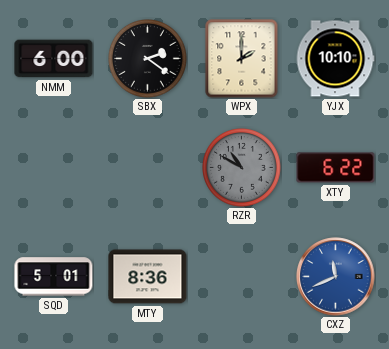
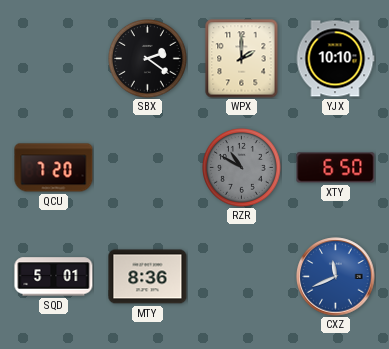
NMM: 6:00 -> none
QCU: none -> 7:20
XTY: 6:22 -> 6:50
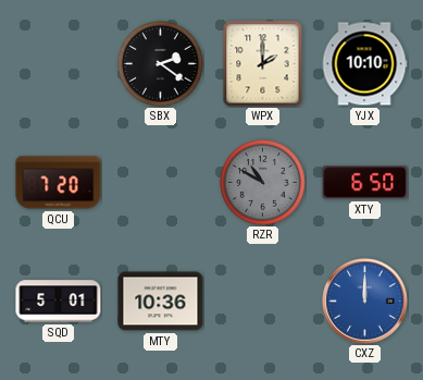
MTY: 8:36 -> 10:36
CXZ: 11:41 -> 12:00
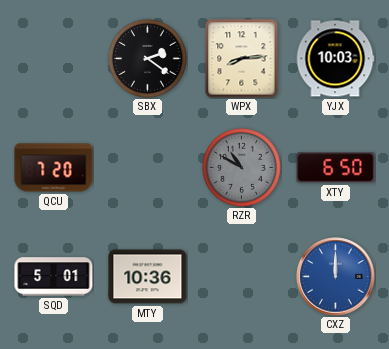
WPX: 2:00 -> 8:14
YJX: 10:10 -> 10:03
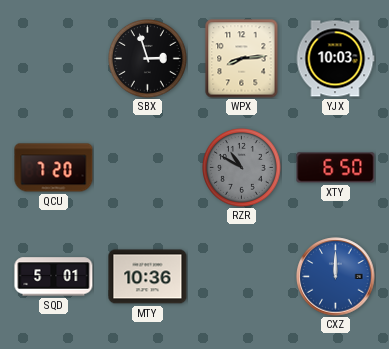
SBX: 2:21 -> 2:57
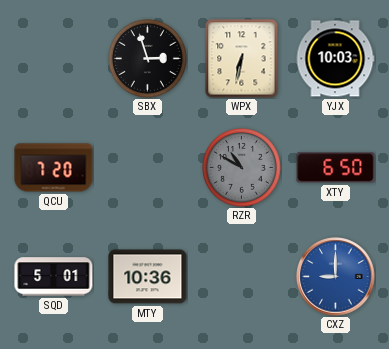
WPX: 8:14 -> 6:32
CXZ: 12:00 -> 9:00
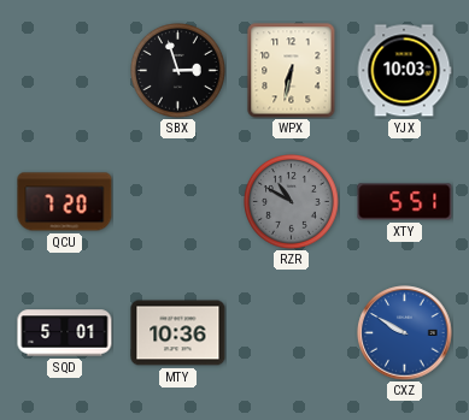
XTY: 6:50 -> 5:51
CXZ: 9:00 -> 9:50
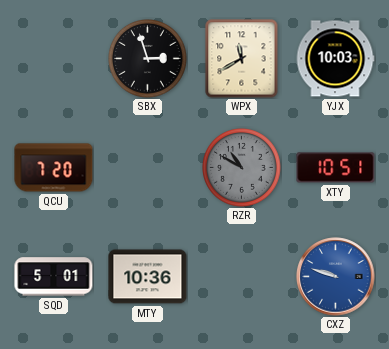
WPX: 6:32 -> 11:40
XTY: 5:51 -> 10:51
CXZ: 9:50 -> 9:48
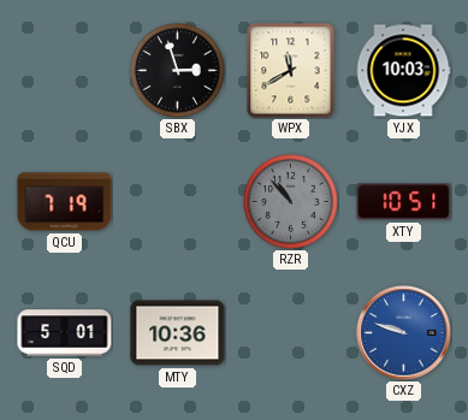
QCU: 7:20 -> 7:19
RZR: 10:50 -> 10:53
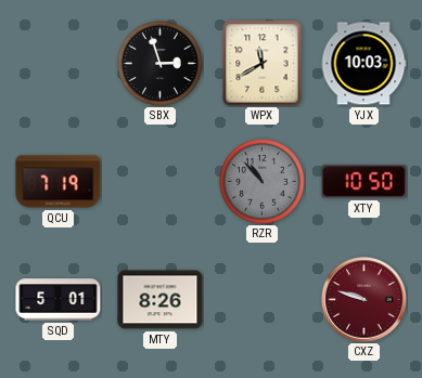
XTY: 10:51 -> 10:50
MTY: 10:36 -> 8:26
CXZ dial: blue -> burgundy
